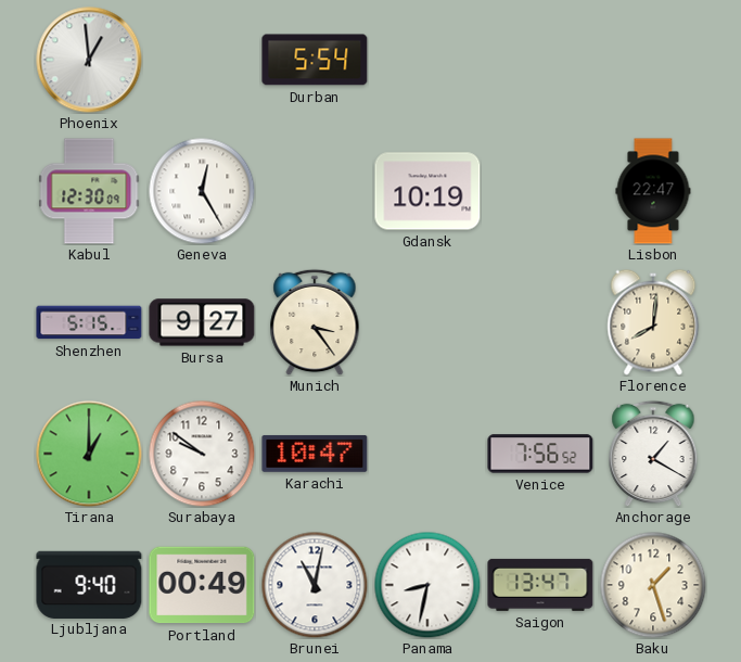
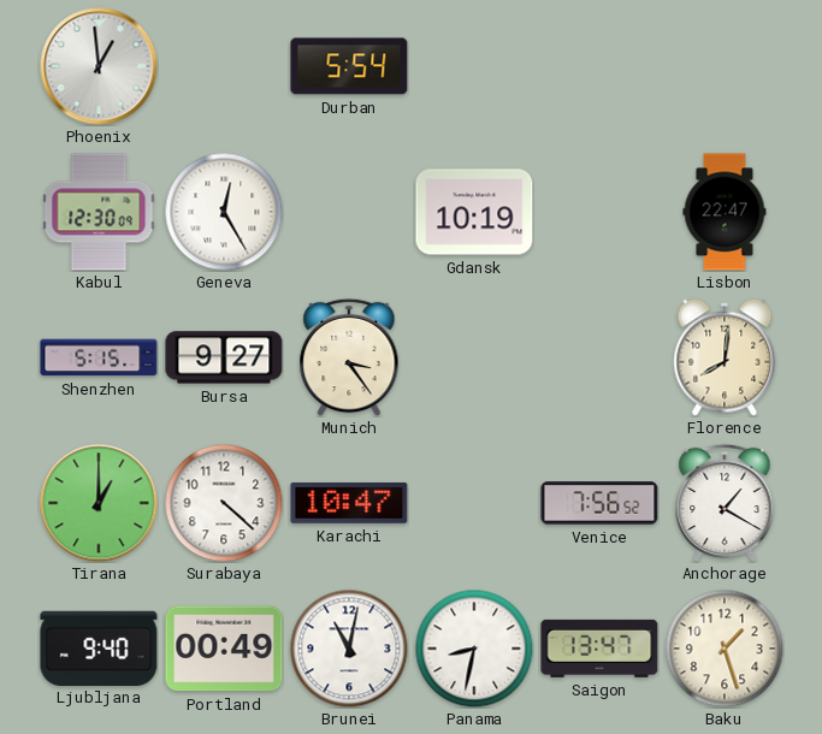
Surabaya: 9:51 -> 4:22
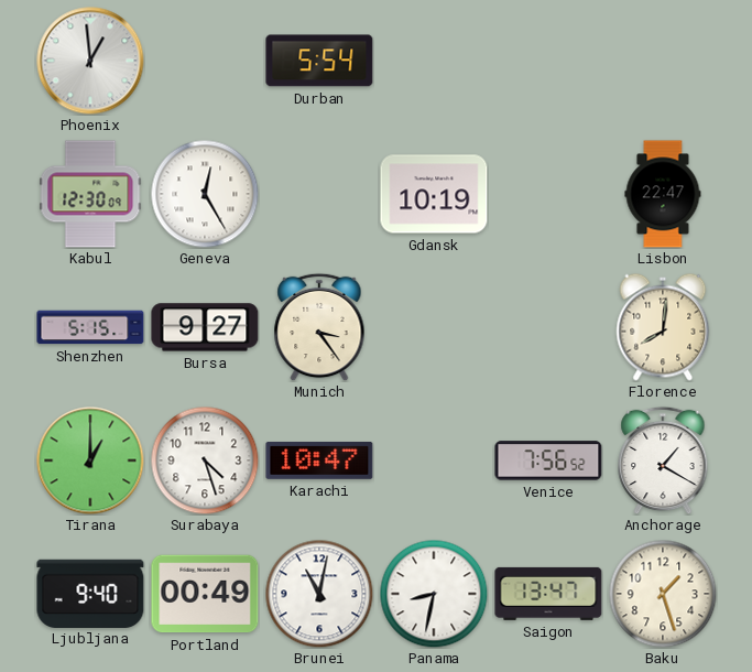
Surabaya: 4:22 -> 4:27
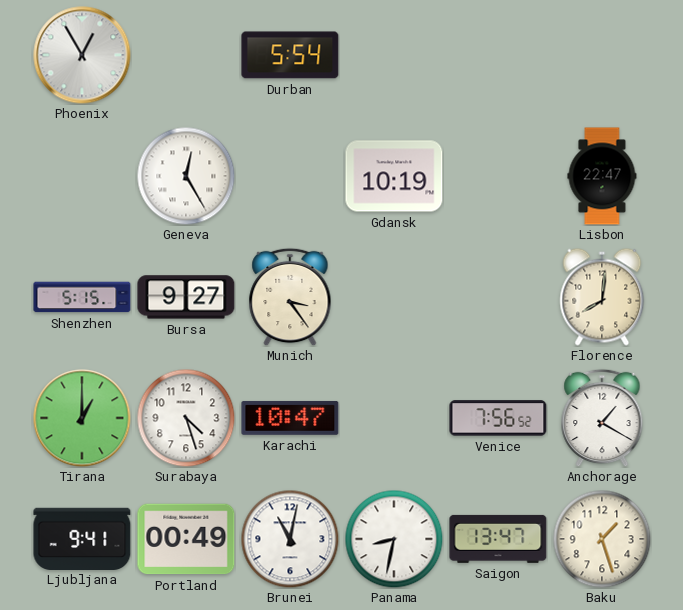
Phoenix: 12:59 -> 12:55
Kabul: 12:30 -> none
Ljubljana: 9:40 -> 9:41
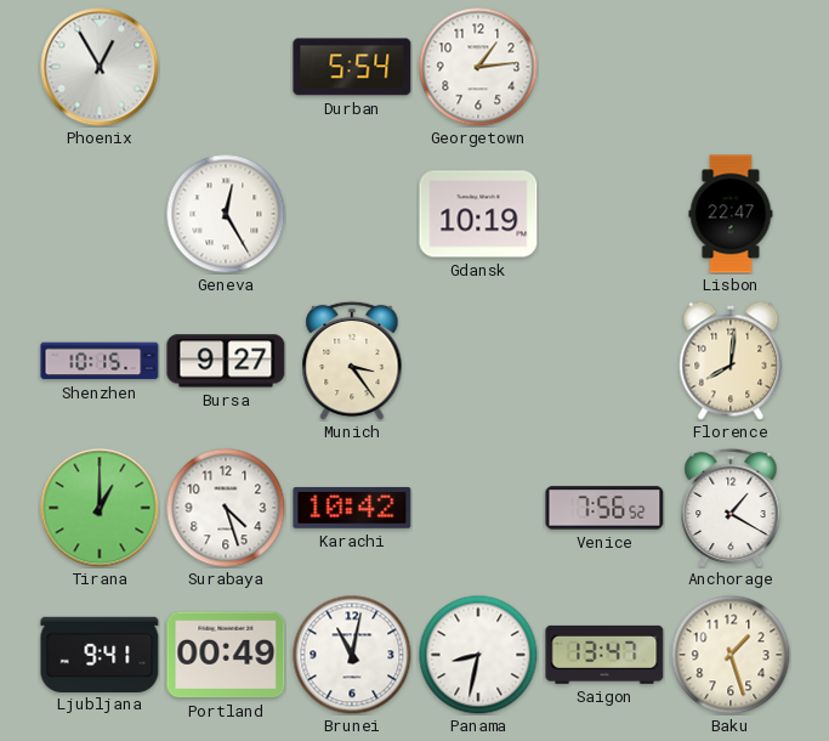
Georgetown: none -> 1:14
Shenzhen: 5:15 -> 10:15
Karachi: 10:47 -> 10:42
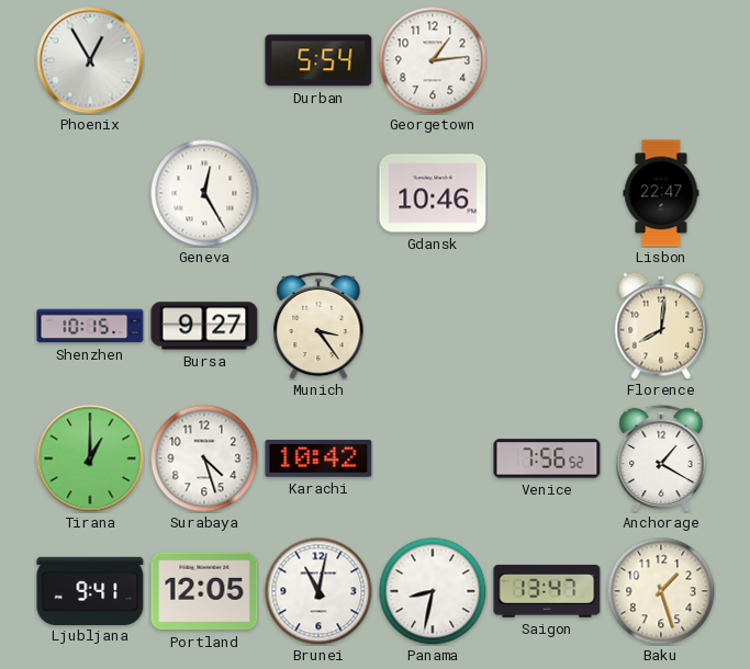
Gdansk: 10:19 -> 10:46
Portland: 00:49 -> 12:05
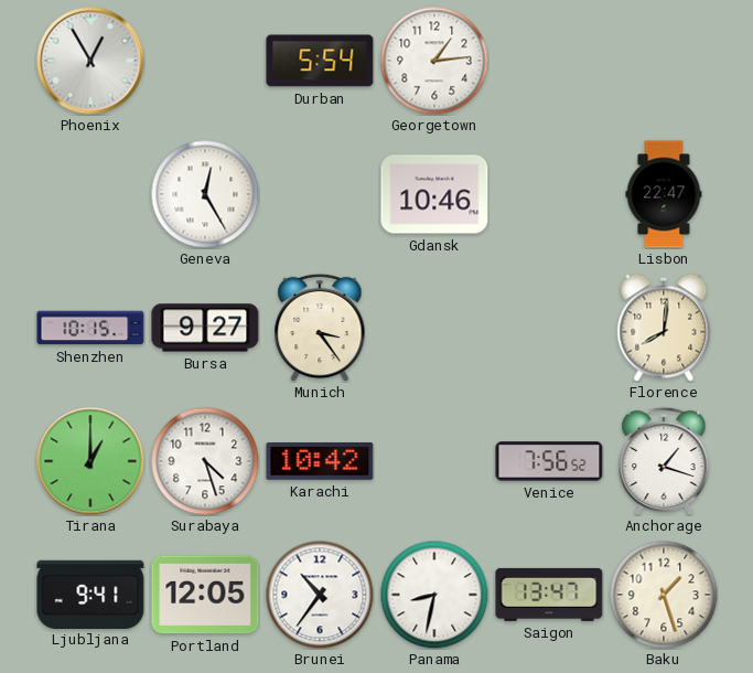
Anchorage: 1:20 -> 1:18
Brunei: 11:02 -> 10:36
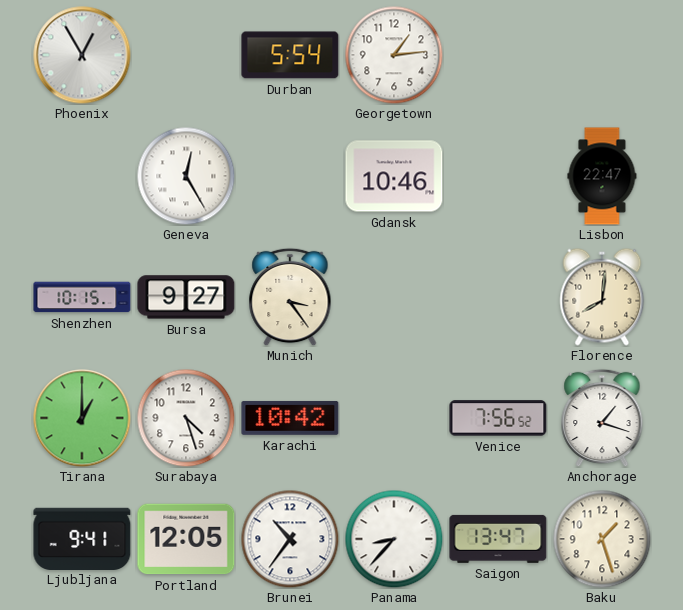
Panama: 8:32 -> 8:37
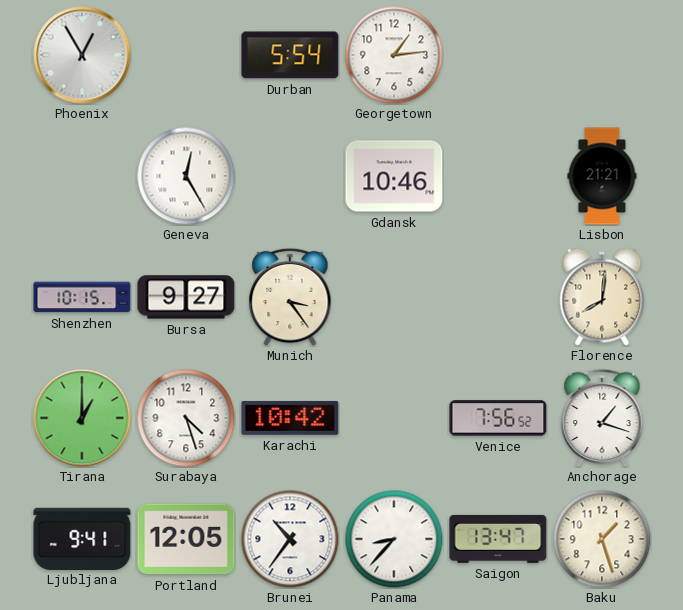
Lisbon: 22:47 -> 21:21
